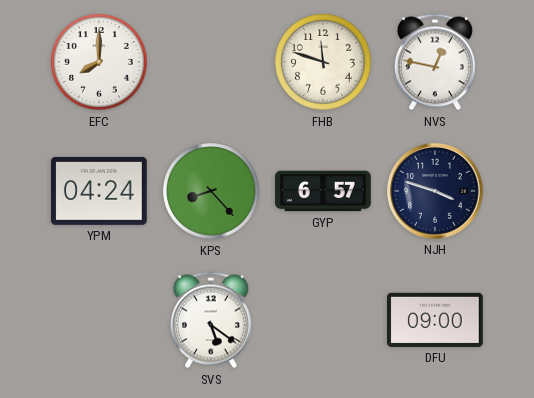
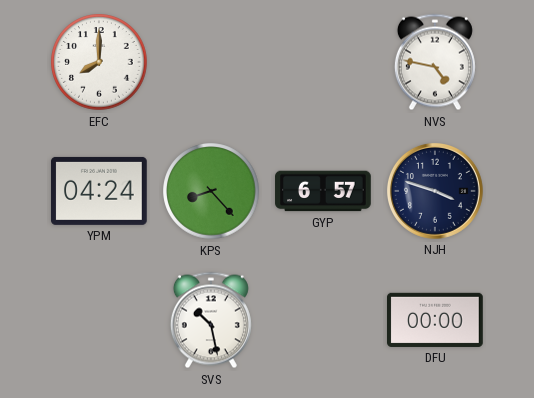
FHB: 11:48 -> none
NVS: 12:47 -> 4:47
SVS: 5:21 -> 10:28
DFU: 09:00 -> 00:00
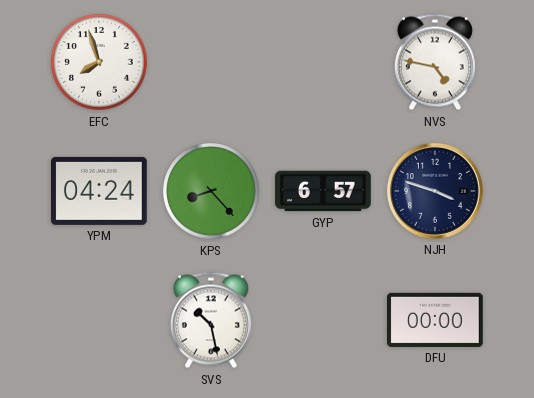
EFC: 8:00 -> 7:57
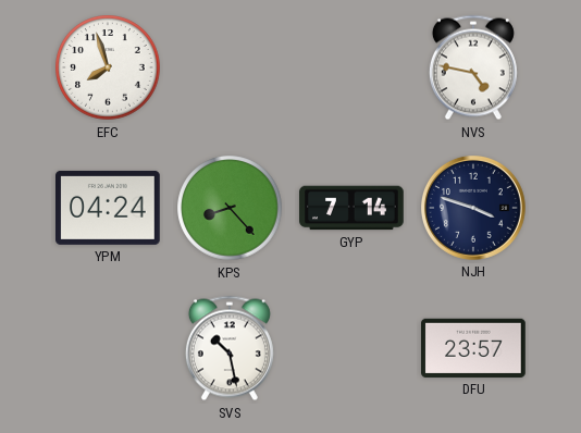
GYP: 6:57 -> 7:14
DFU: 00:00 -> 23:57
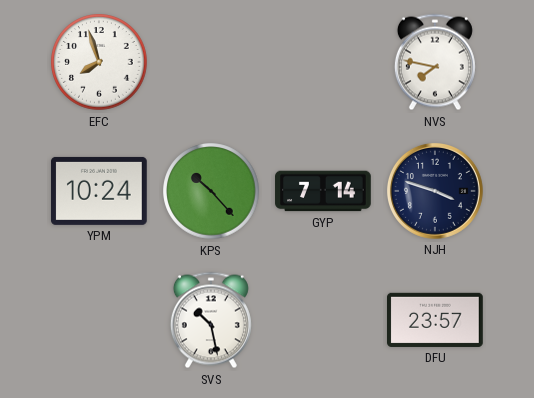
NVS: 4:47 -> 7:47
YPM: 04:24 -> 10:24
KPS: 8:23 -> 10:23
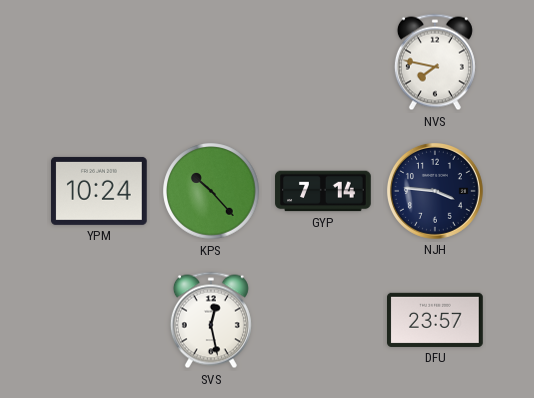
EFC: 7:57 -> none
NJH: 3:48 -> 3:46
SVS: 10:28 -> 12:28
